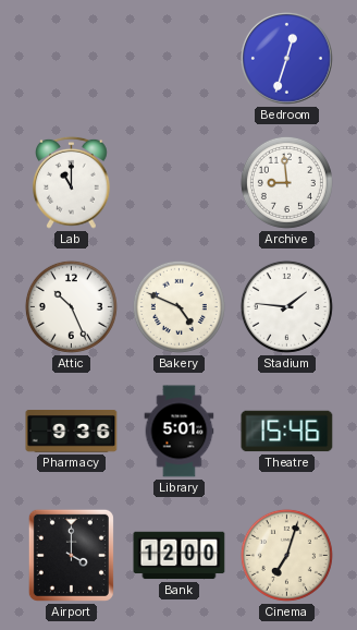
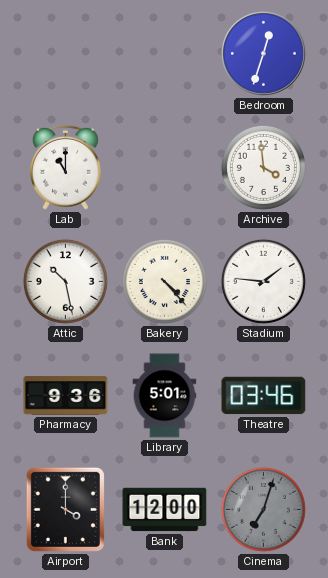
Archive: 8:59 -> 3:59
Attic: 10:26 -> 10:28
Bakery: 4:49 -> 4:23
Theatre: 15:46 -> 03:46
Cinema dial: cream -> grey
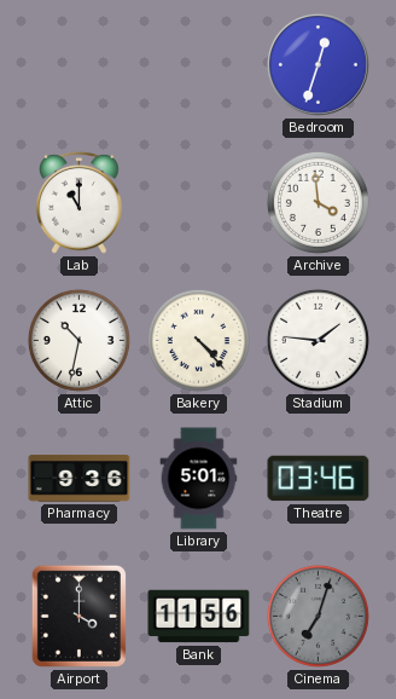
Attic: 10:28 -> 10:32
Bank: 12:00 -> 11:56
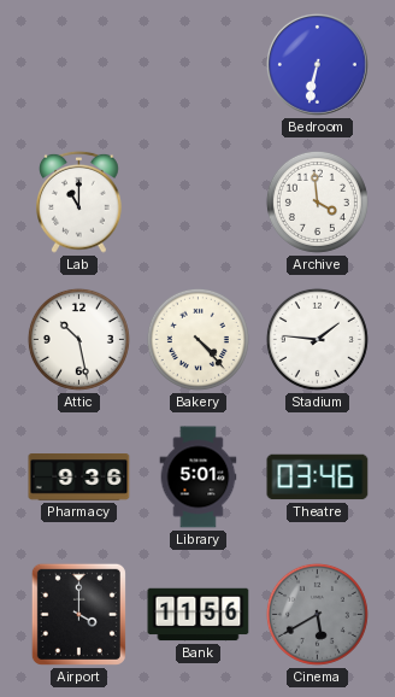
Bedroom: 12:33 -> 6:32
Attic: 10:32 -> 10:28
Cinema: 7:03 -> 5:40
